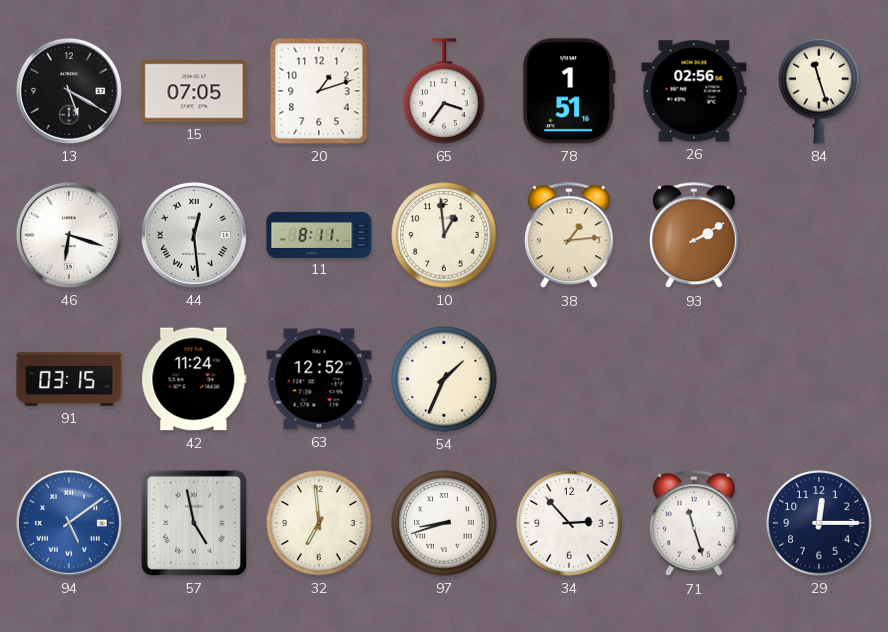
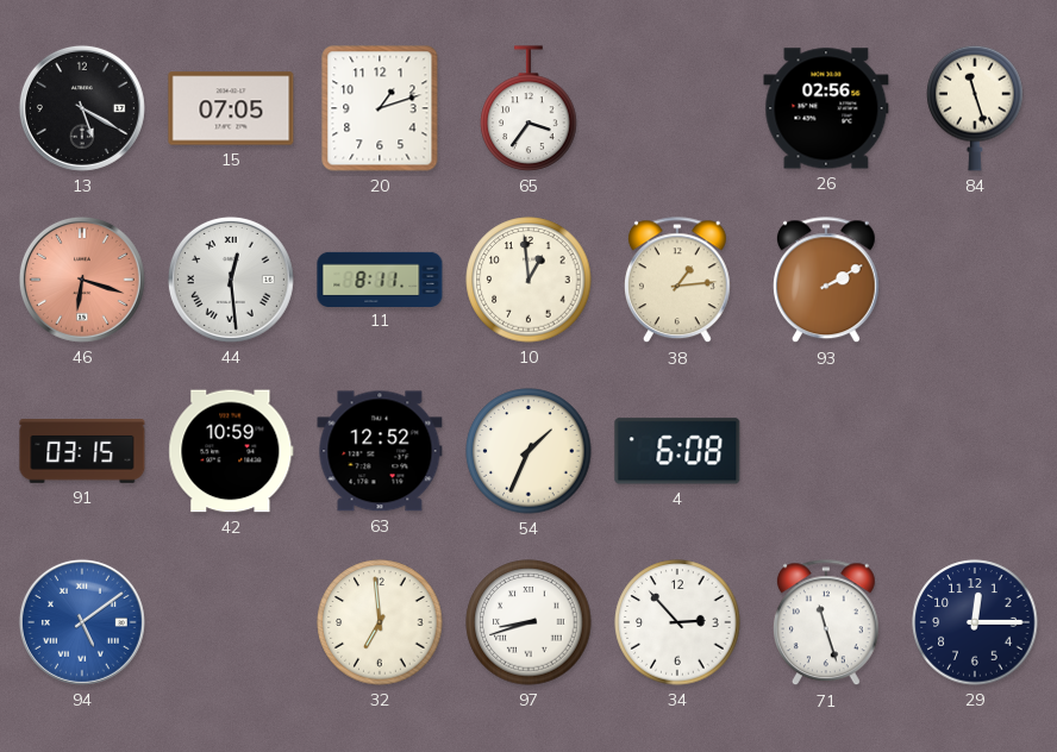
78: 1:51 -> none
46 dial: white -> salmon
42: 11:24 -> 10:59
4: none -> 6:08
57: 4:58 -> none
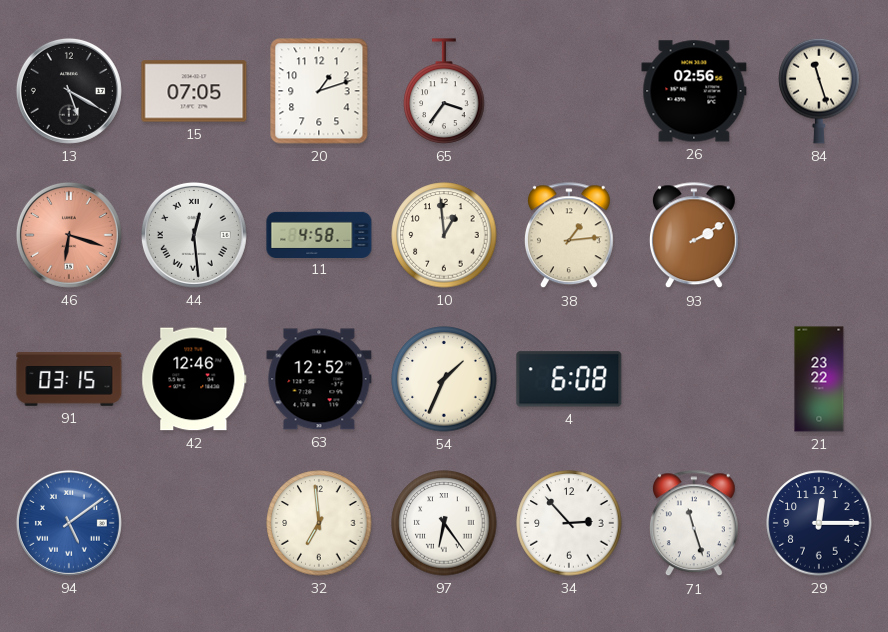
11: 8:11 -> 4:58
42: 10:59 -> 12:46
21: none -> 23:22
97: 8:42 -> 6:24
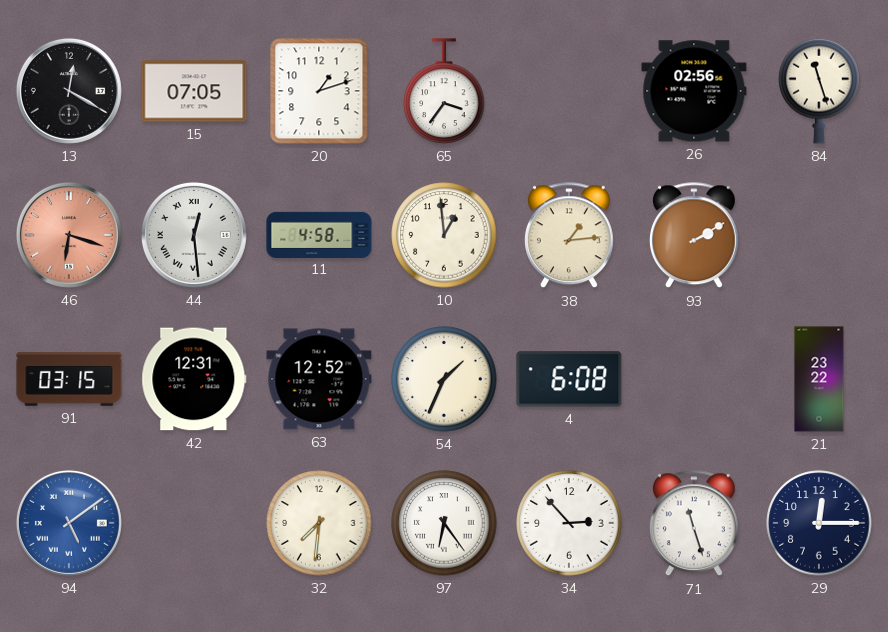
13: 5:20 -> 12:20
42: 12:46 -> 12:31
32: 6:59 -> 7:31
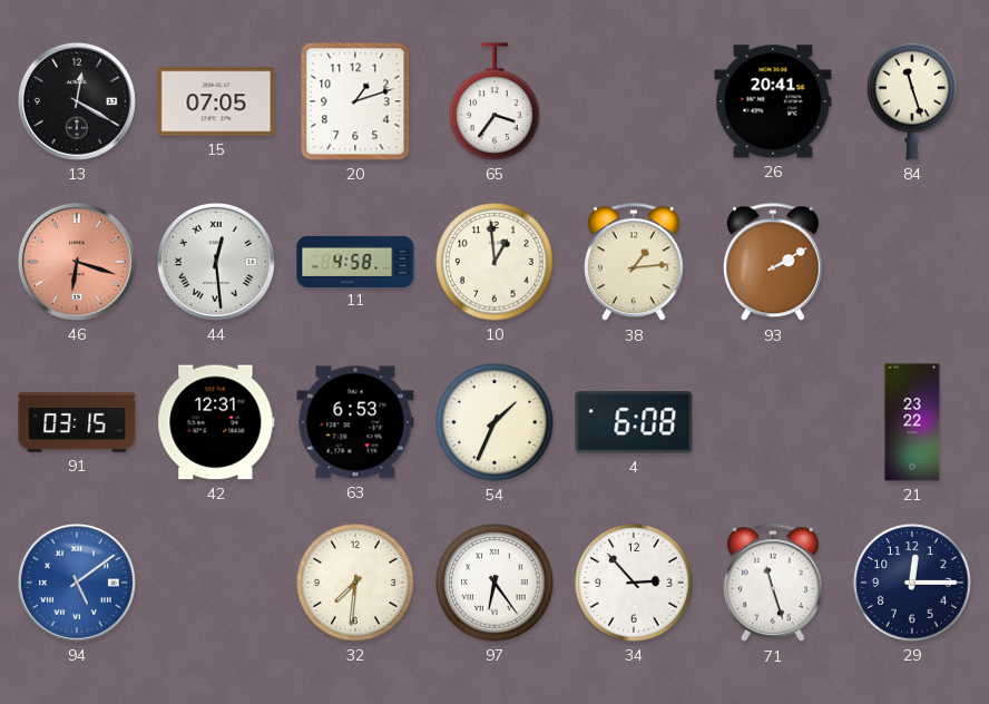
26: 02:56 -> 20:41
63: 12:52 -> 6:53
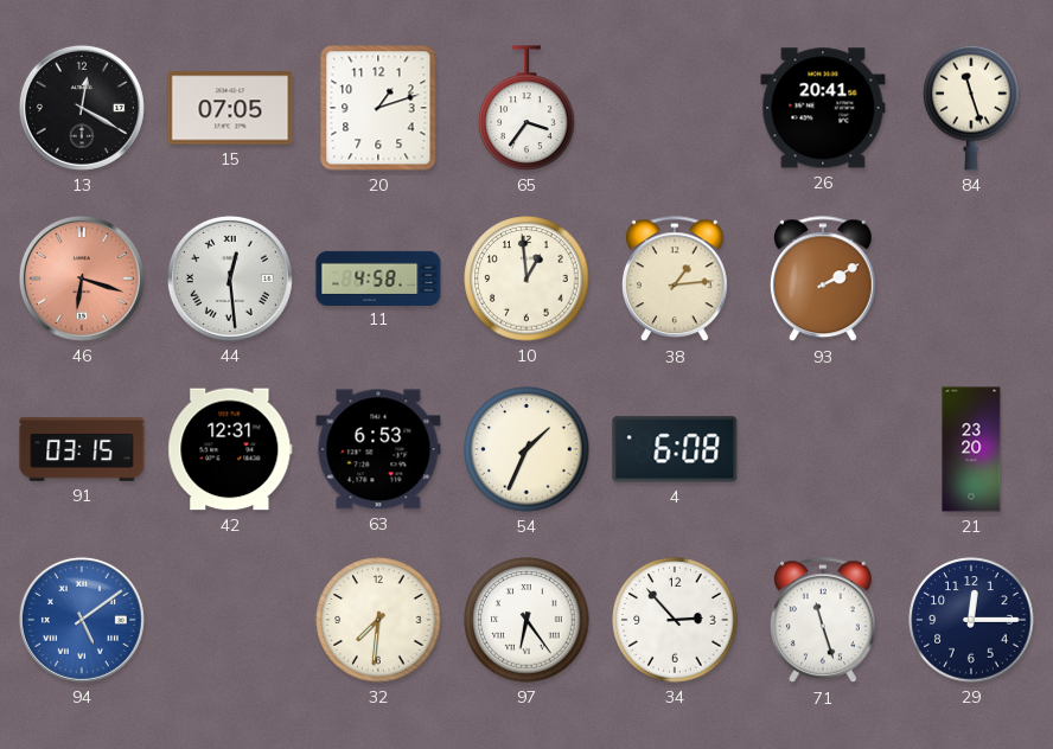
21: 23:22 -> 23:20
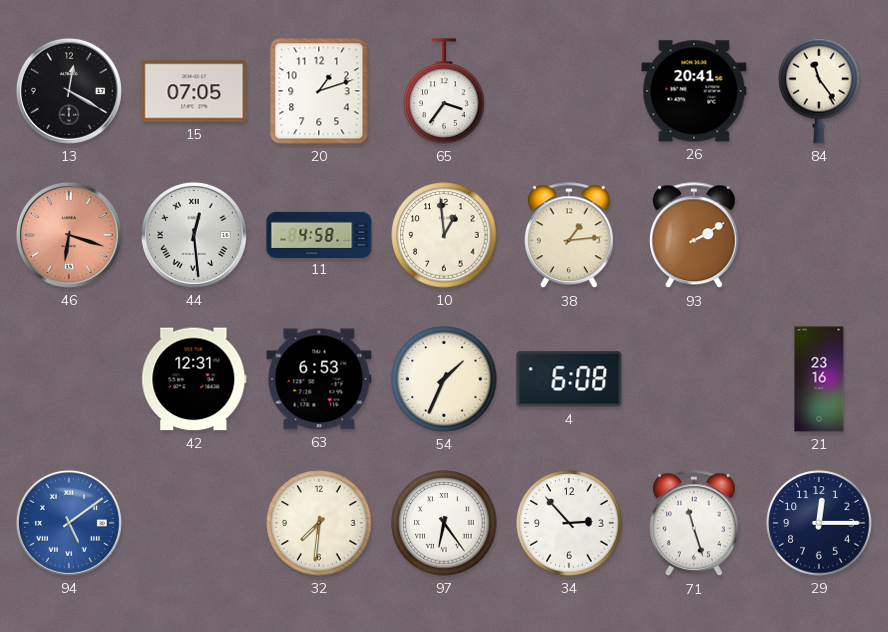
84: 11:27 -> 11:24
91: 03:15 -> none
21: 23:20 -> 23:16
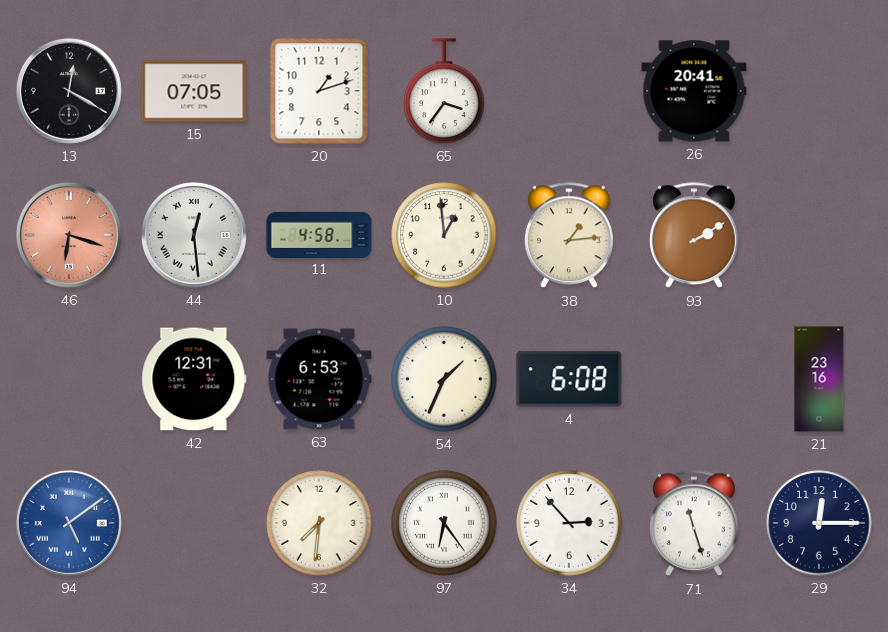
84: 11:24 -> none
